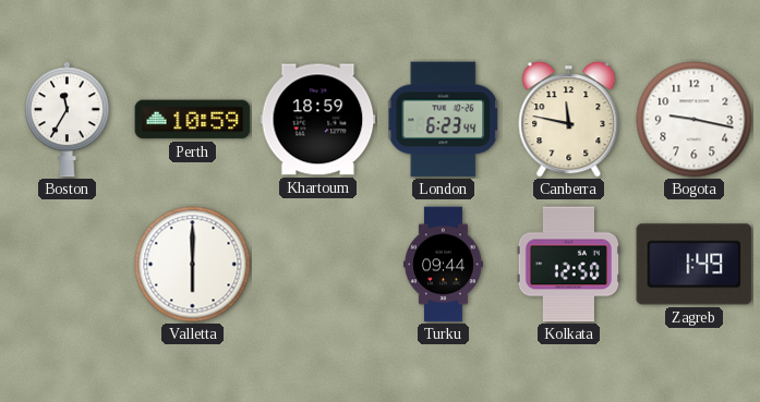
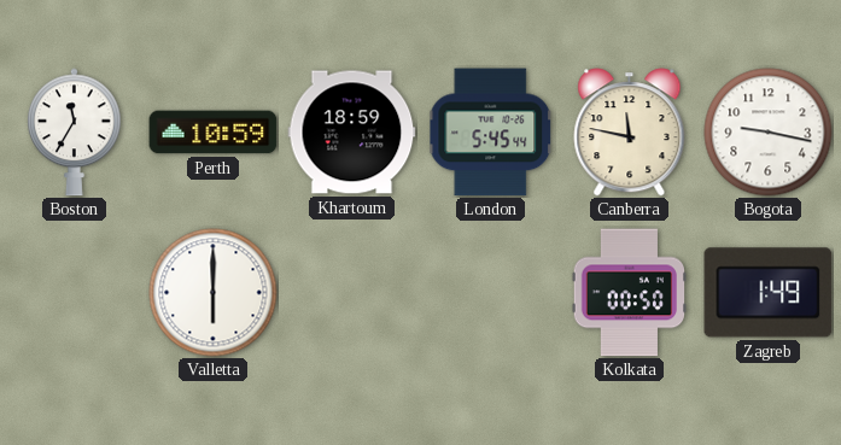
London: 6:23 -> 5:45
Turku: 09:44 -> none
Kolkata: 12:50 -> 00:50
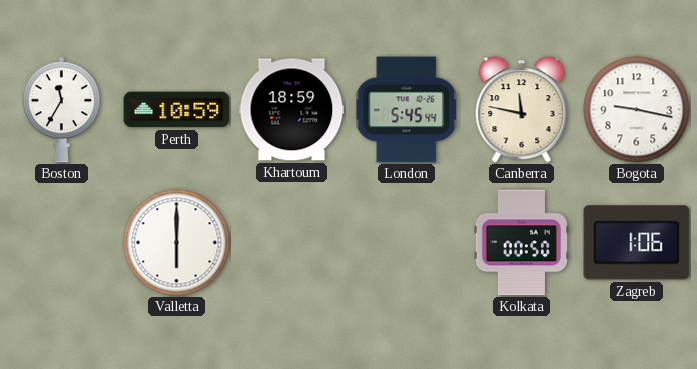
Zagreb: 1:49 -> 1:06
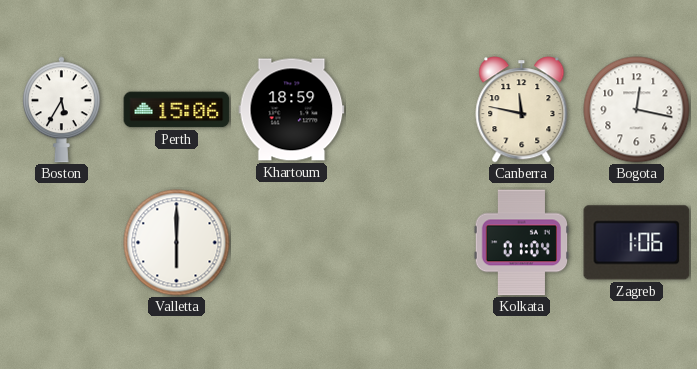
Boston: 11:35 -> 5:35
Perth: 10:59 -> 15:06
London: 5:45 -> none
Bogota: 9:17 -> 12:17
Kolkata: 00:50 -> 01:04
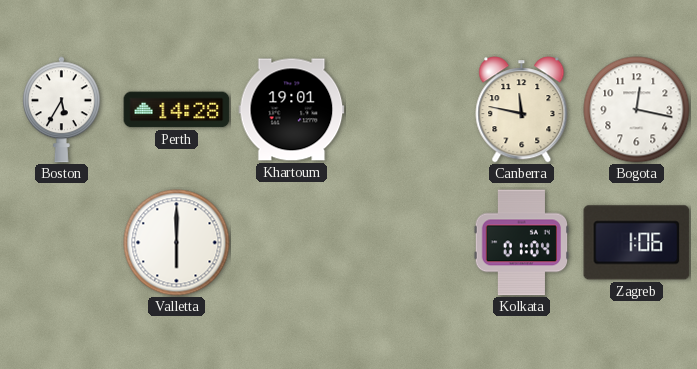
Perth: 15:06 -> 14:28
Khartoum: 18:59 -> 19:01
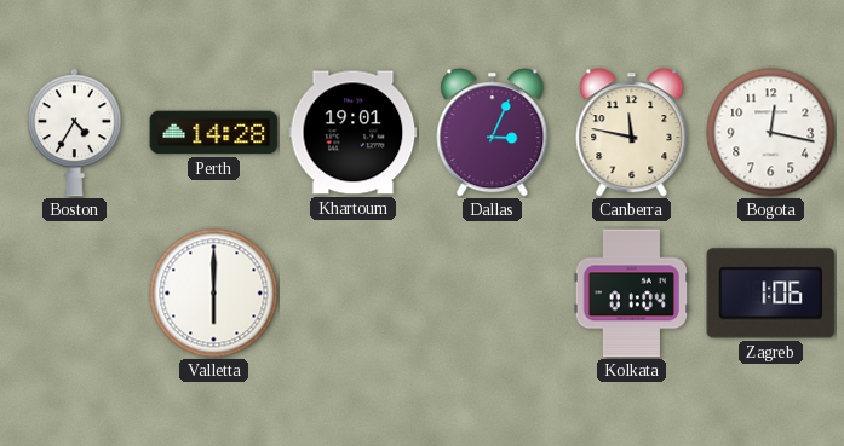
Boston: 5:35 -> 4:35
Dallas: none -> 3:04
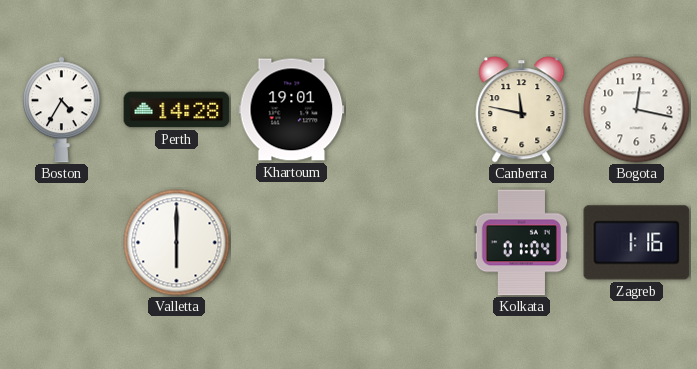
Dallas: 3:04 -> none
Zagreb: 1:06 -> 1:16
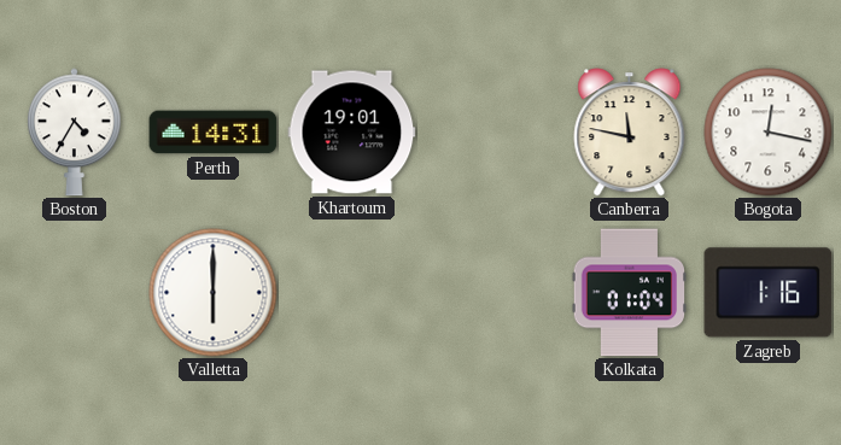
Perth: 14:28 -> 14:31
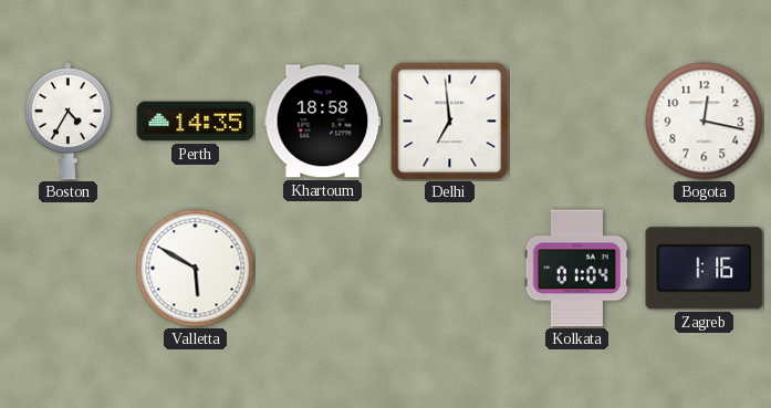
Perth: 14:31 -> 14:35
Khartoum: 19:01 -> 18:58
Delhi: none -> 6:59
Canberra: 11:47 -> none
Valletta: 6:00 -> 5:50
